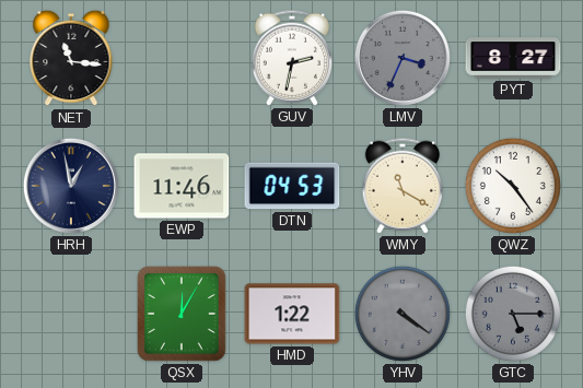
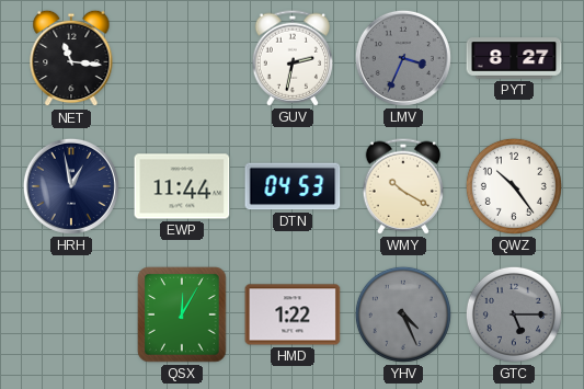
EWP: 11:46 -> 11:44
WMY: 11:20 -> 10:20
YHV: 4:21 -> 4:26
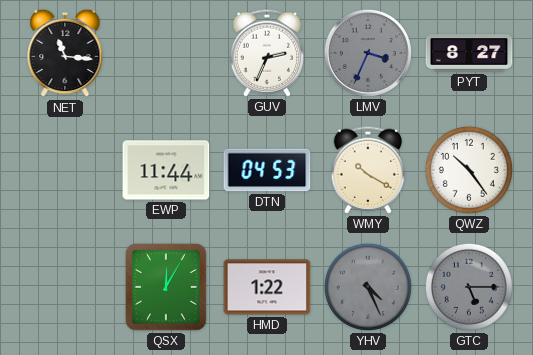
GUV: 2:32 -> 2:34
HRH: 12:58 -> none
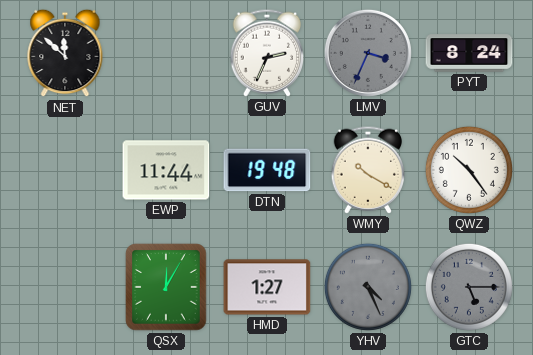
NET: 11:16 -> 11:52
PYT: 8:27 -> 8:24
DTN: 04:53 -> 19:48
HMD: 1:22 -> 1:27
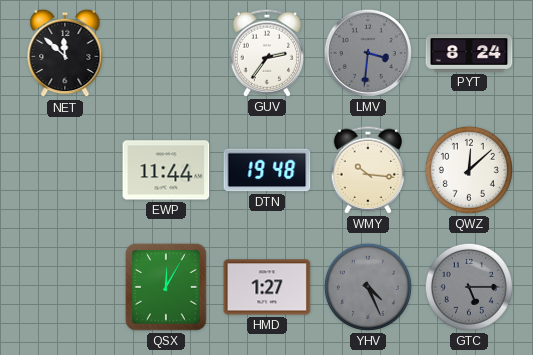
GUV: 2:34 -> 2:36
LMV: 3:34 -> 3:31
WMY: 10:20 -> 10:16
QWZ: 10:24 -> 12:08
